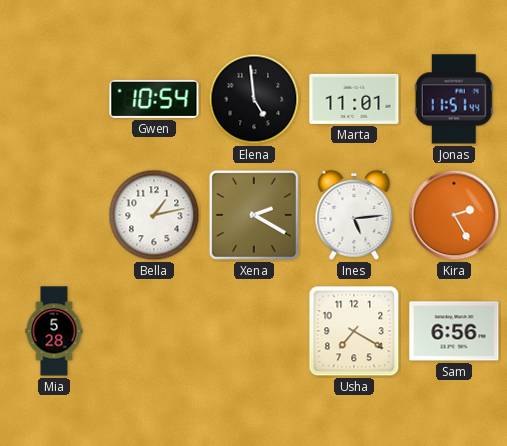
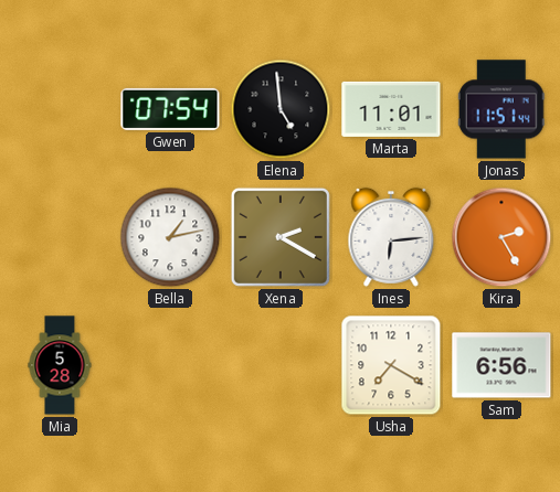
Gwen: 10:54 -> 07:54
Ines: 5:14 -> 6:14
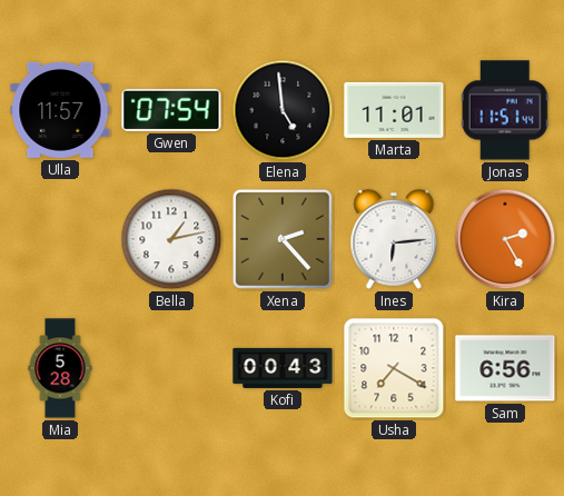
Ulla: none -> 11:57
Xena: 2:20 -> 2:23
Kofi: none -> 00:43
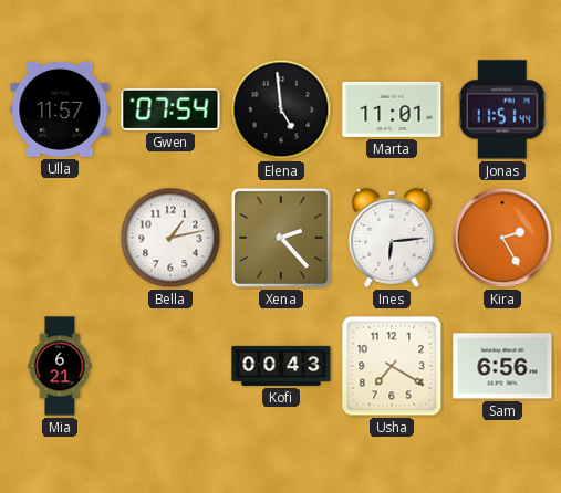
Mia: 5:28 -> 6:21
